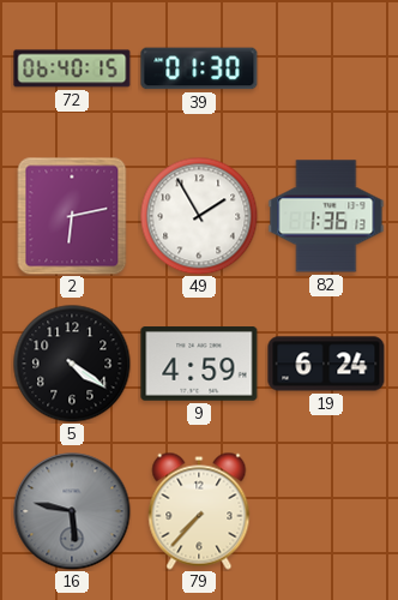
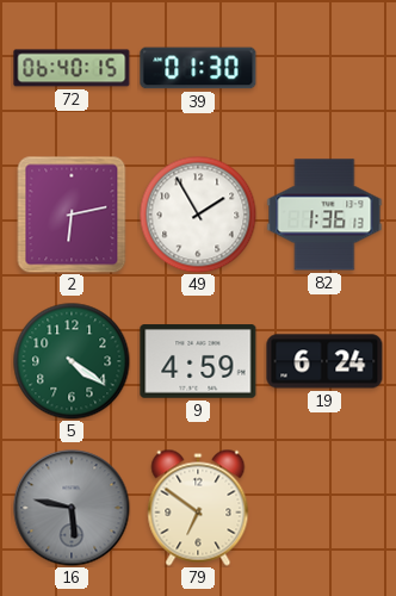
5 dial: black -> green
79: 7:37 -> 6:51
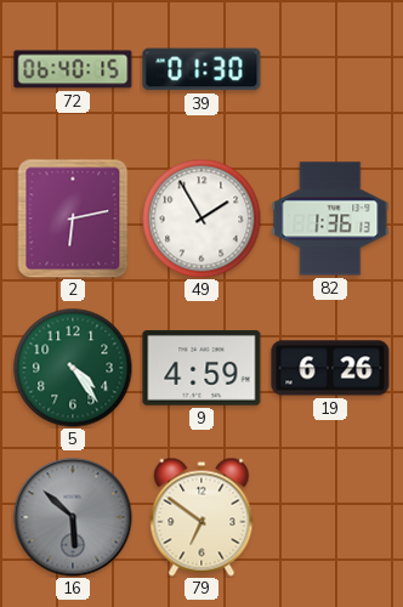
5: 4:21 -> 4:24
19: 6:24 -> 6:26
16: 5:47 -> 5:52
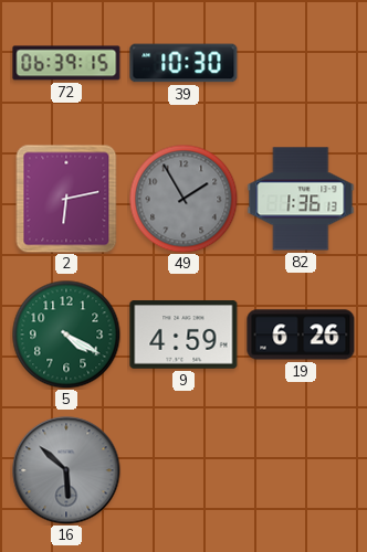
72: 06:40 -> 06:39
39: 01:30 -> 10:30
49 dial: white -> grey
5: 4:24 -> 4:20
79: 6:51 -> none
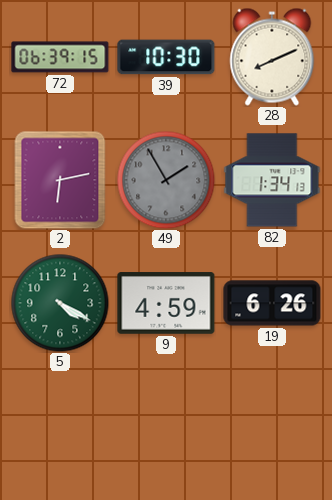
28: none -> 8:11
82: 1:36 -> 1:34
16: 5:52 -> none
